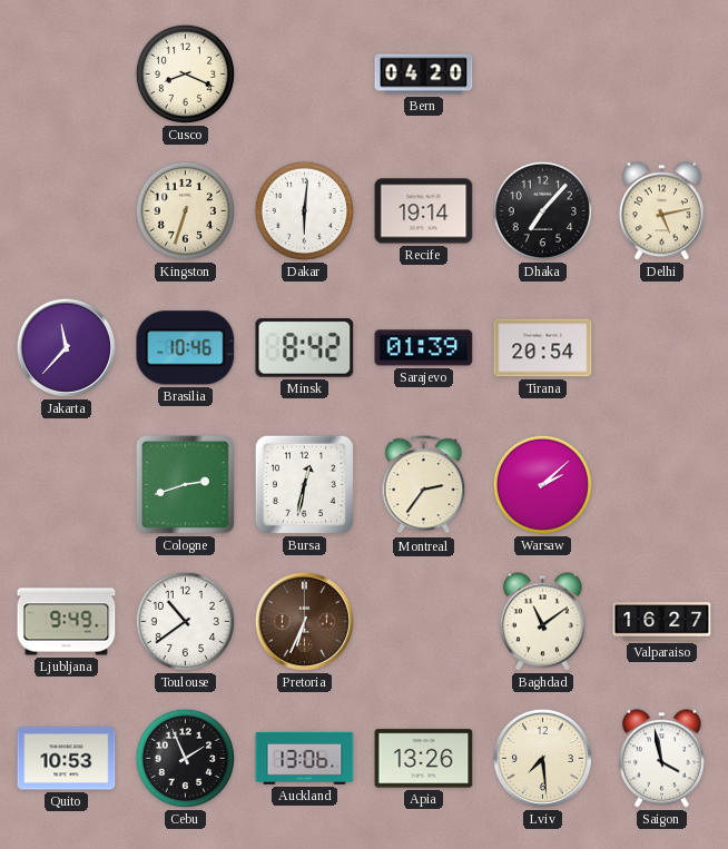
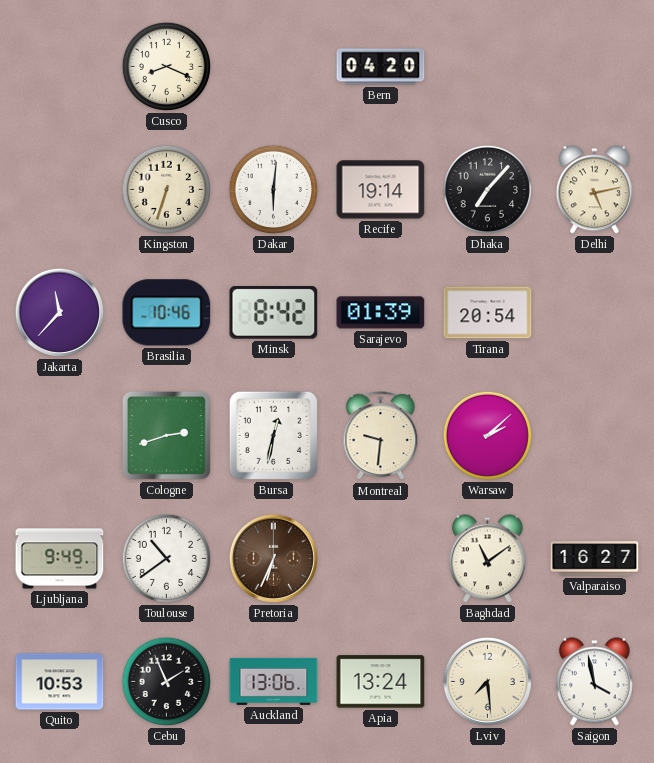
Montreal: 2:36 -> 9:31
Apia: 13:26 -> 13:24
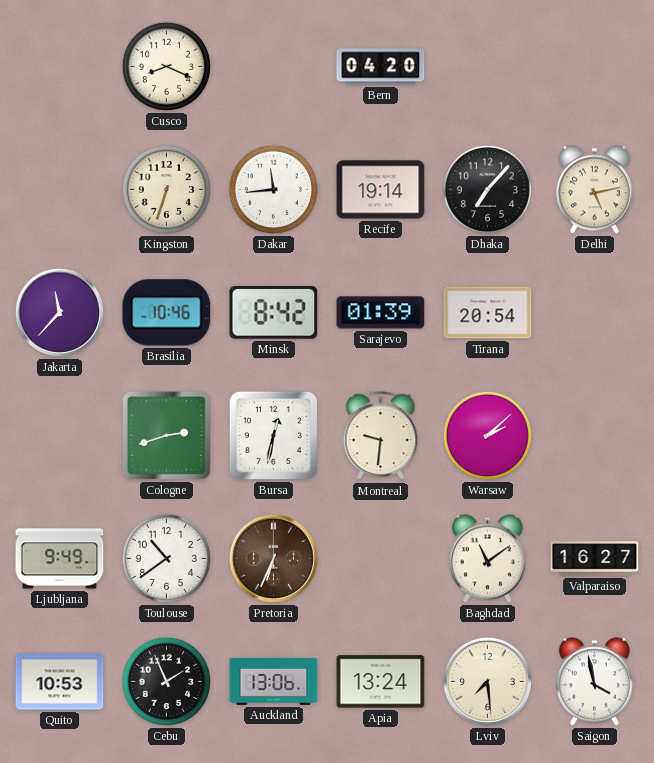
Dakar: 6:01 -> 11:44
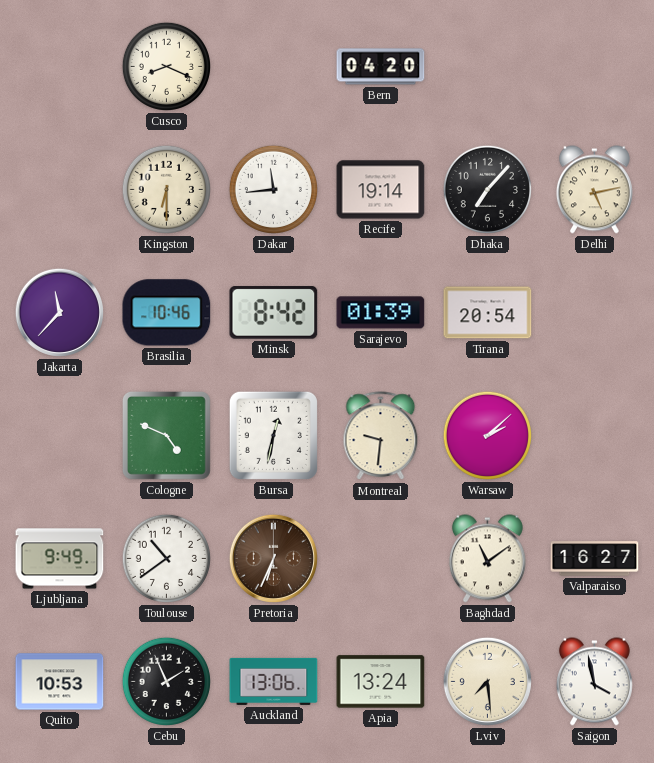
Kingston: 6:33 -> 6:30
Cologne: 2:42 -> 4:49
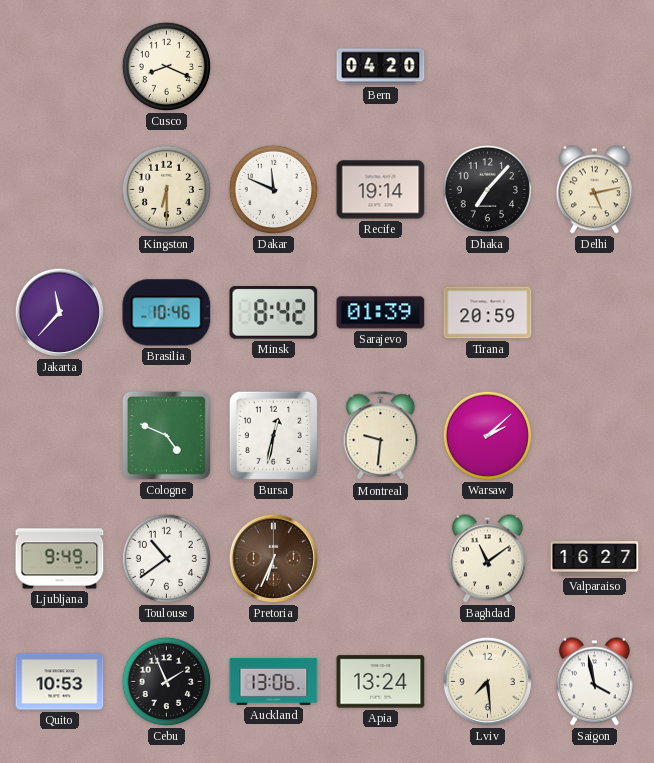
Dakar: 11:44 -> 11:49
Tirana: 20:54 -> 20:59
